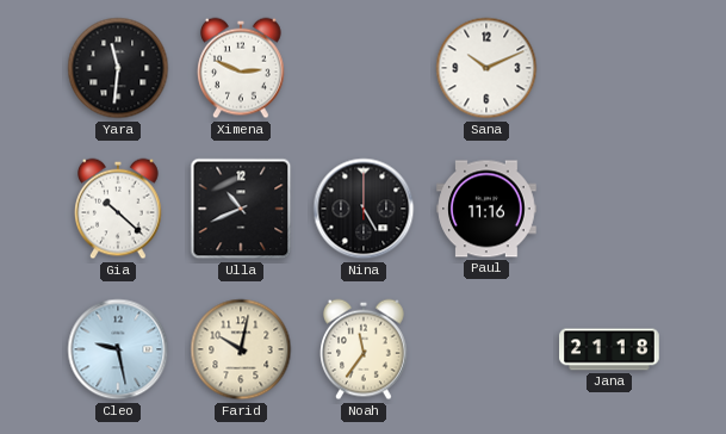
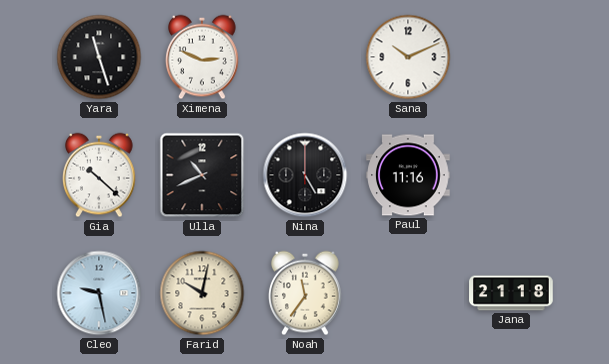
Yara: 11:31 -> 11:27
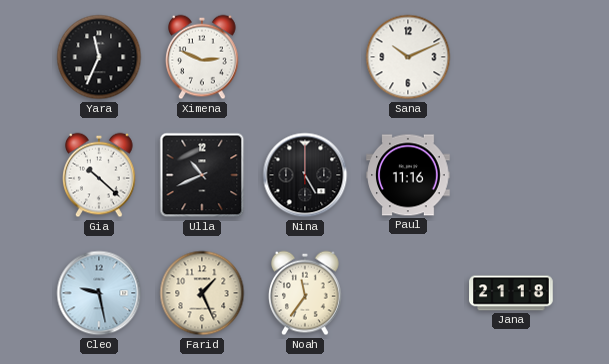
Yara: 11:27 -> 11:34
Farid: 10:02 -> 1:26
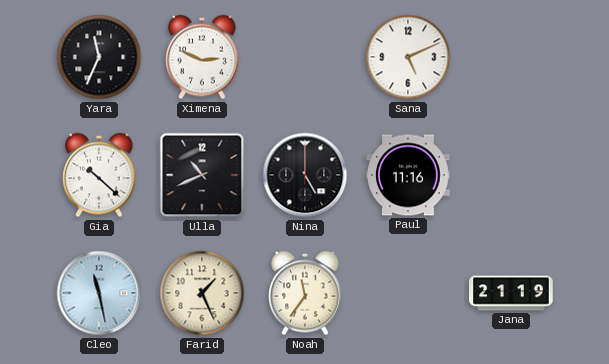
Sana: 10:11 -> 5:11
Cleo: 9:28 -> 11:28
Jana: 21:18 -> 21:19
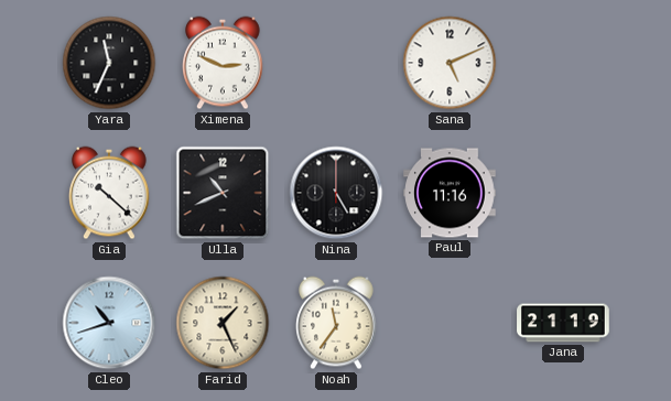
Cleo: 11:28 -> 10:42
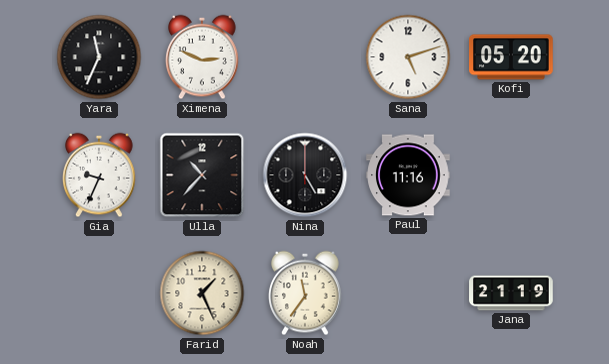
Sana: 5:11 -> 5:12
Kofi: none -> 05:20
Gia: 10:22 -> 9:34
Ulla: 10:41 -> 10:37
Cleo: 10:42 -> none
